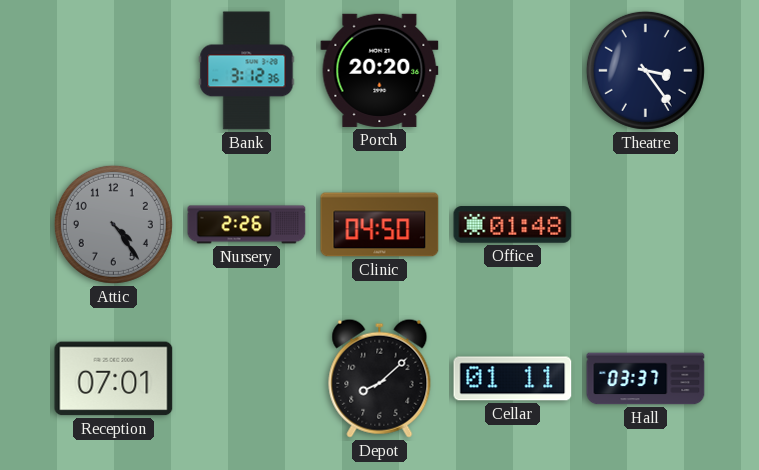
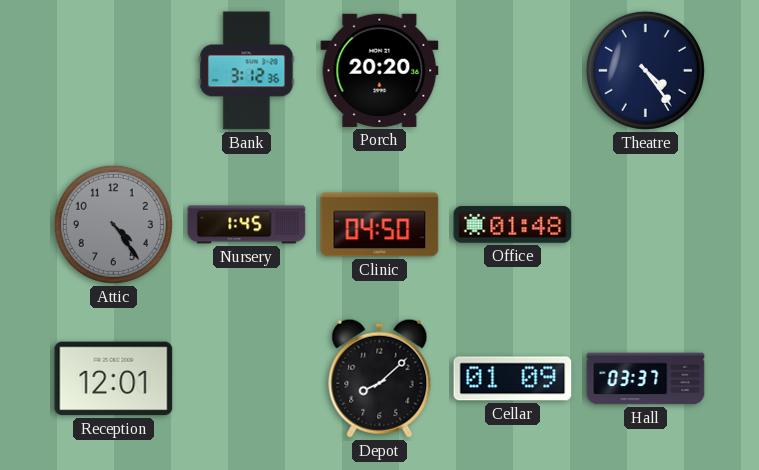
Theatre: 3:24 -> 4:24
Nursery: 2:26 -> 1:45
Reception: 07:01 -> 12:01
Cellar: 01:11 -> 01:09
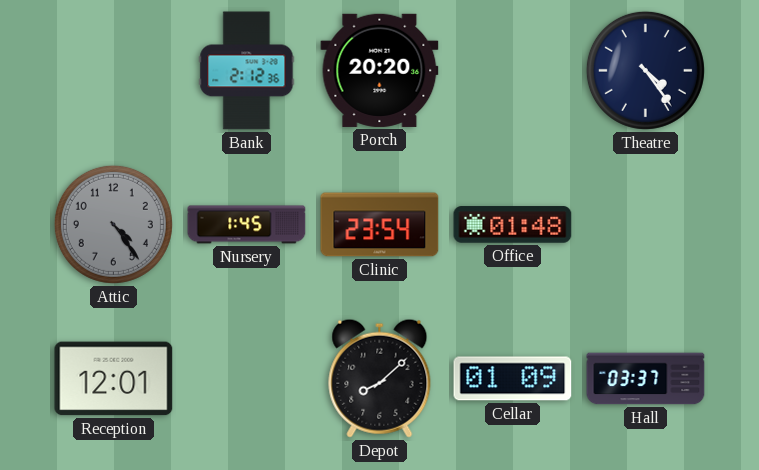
Bank: 3:12 -> 2:12
Clinic: 04:50 -> 23:54
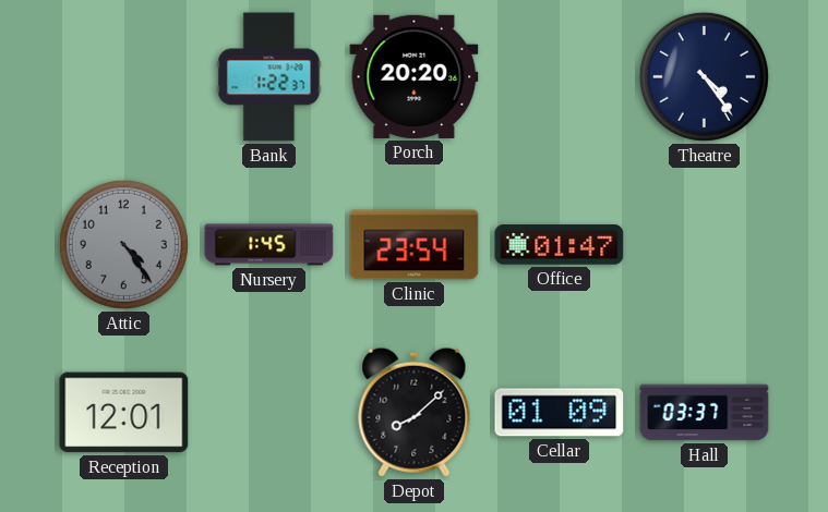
Bank: 2:12 -> 1:22
Office: 01:48 -> 01:47
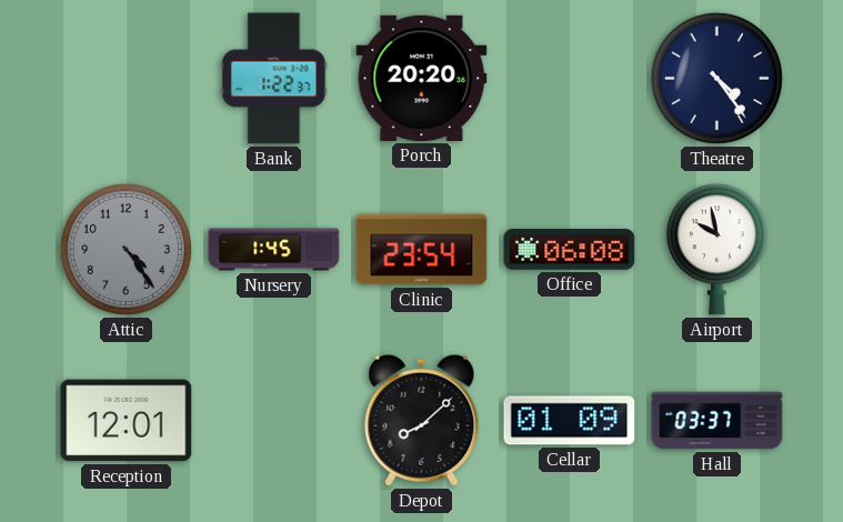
Office: 01:47 -> 06:08
Airport: none -> 9:58
